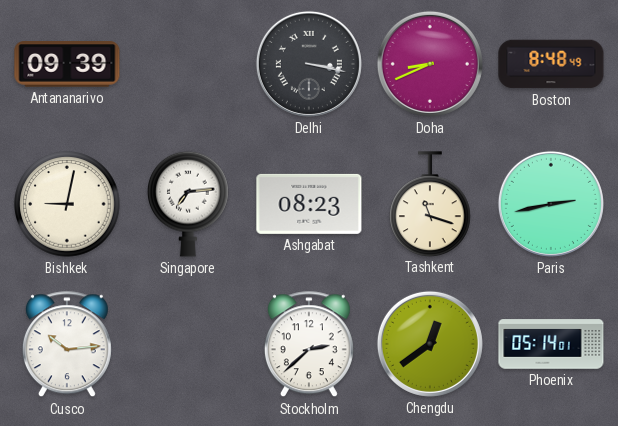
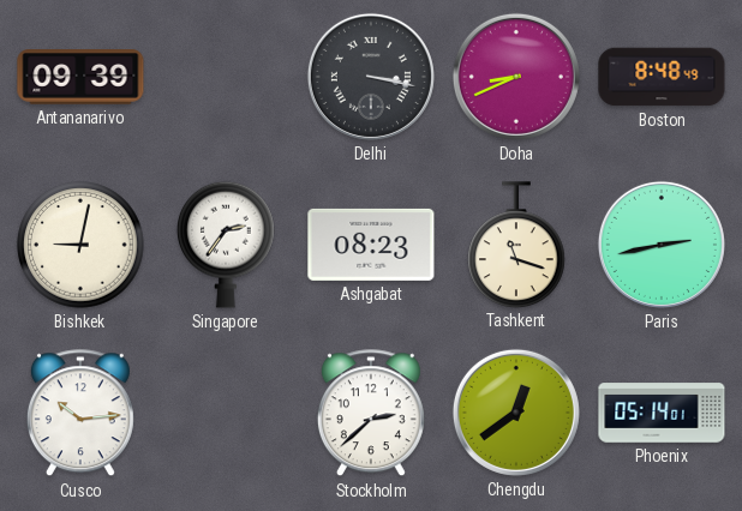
Singapore: 7:14 -> 2:36
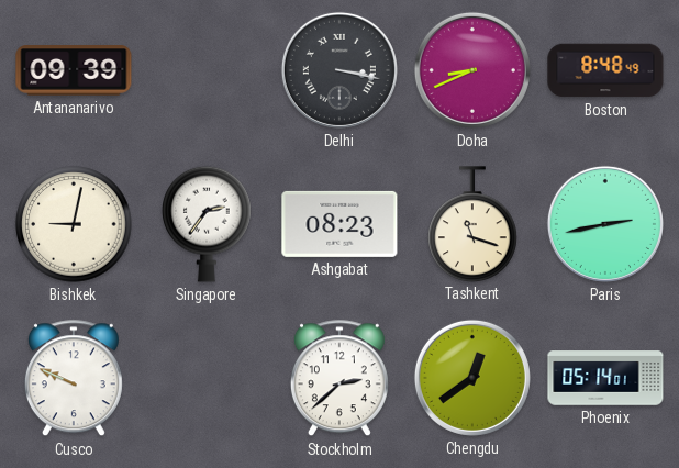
Cusco: 10:14 -> 9:49
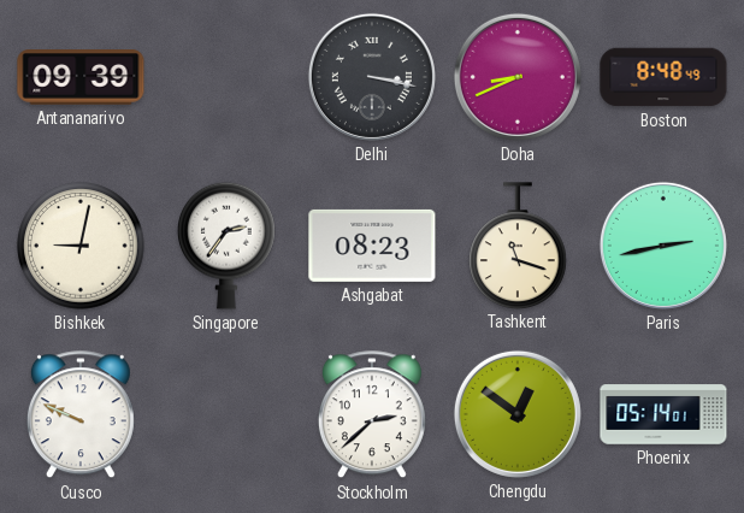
Chengdu: 12:39 -> 12:51
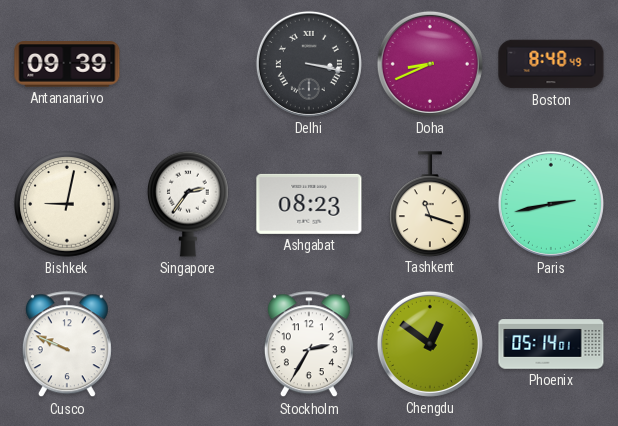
Stockholm: 2:38 -> 2:35
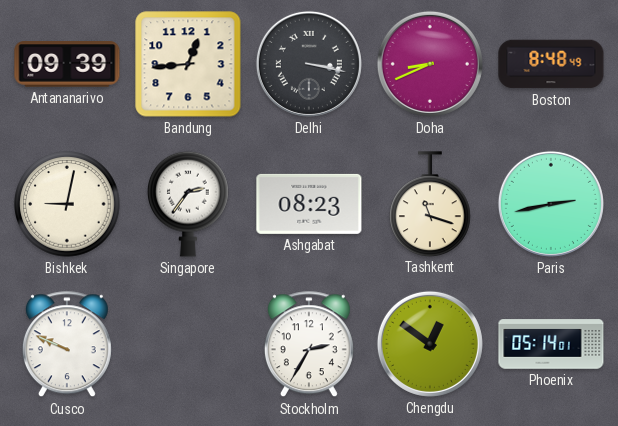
Bandung: none -> 12:44
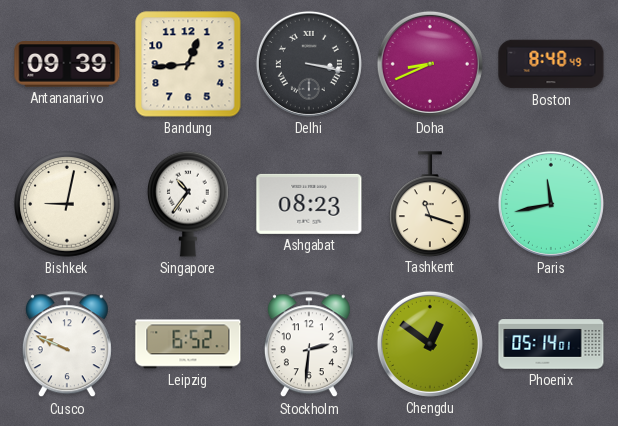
Singapore: 2:36 -> 10:36
Paris: 2:43 -> 11:43
Leipzig: none -> 6:52
Stockholm: 2:35 -> 2:31
